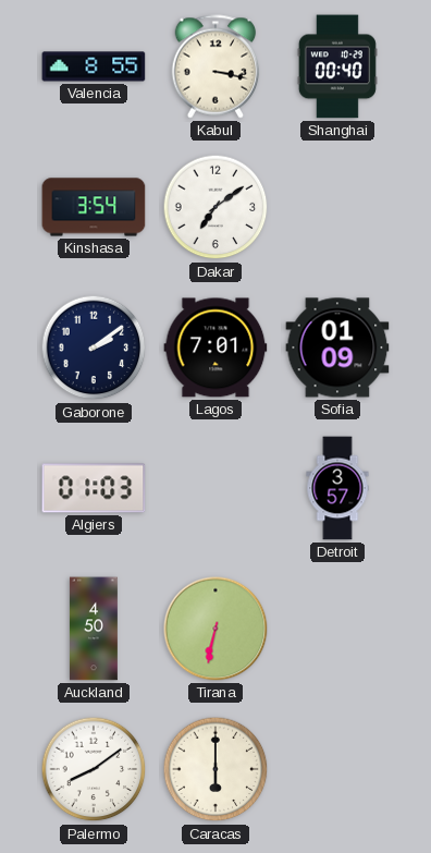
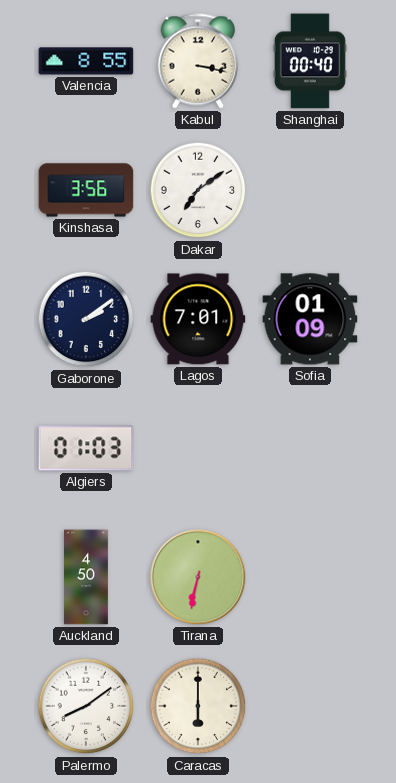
Kinshasa: 3:54 -> 3:56
Detroit: 3:57 -> none
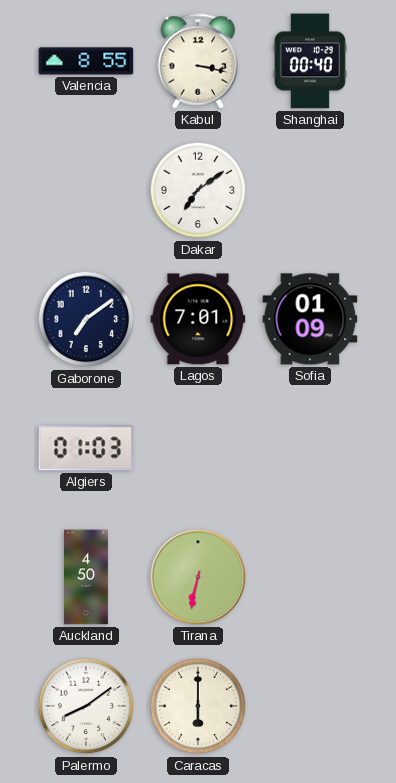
Kinshasa: 3:56 -> none
Gaborone: 2:09 -> 7:09
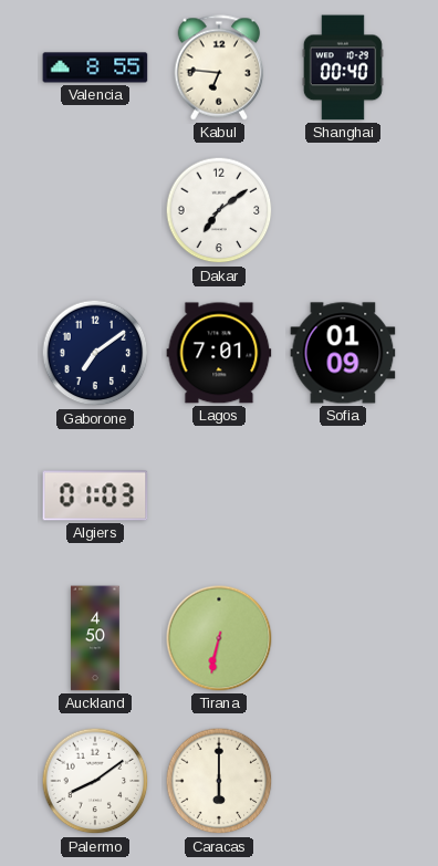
Kabul: 3:17 -> 6:46
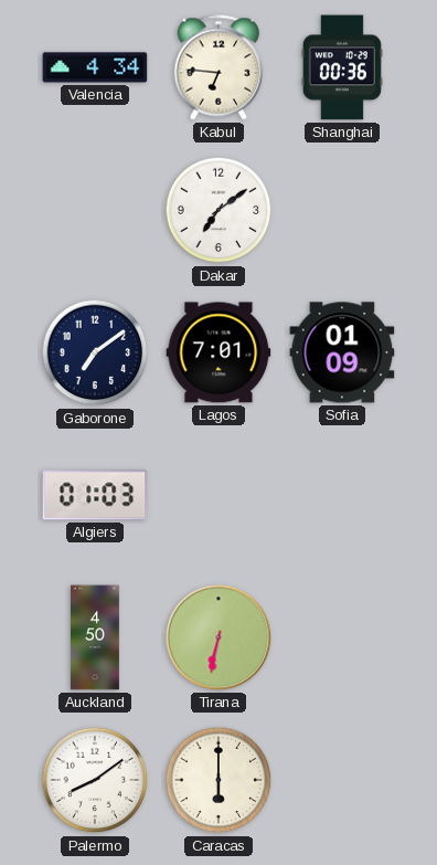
Valencia: 8:55 -> 4:34
Shanghai: 00:40 -> 00:36
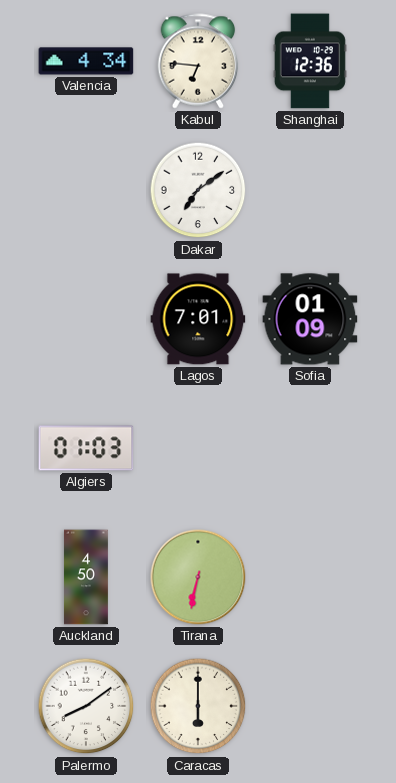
Shanghai: 00:36 -> 12:36
Gaborone: 7:09 -> none
